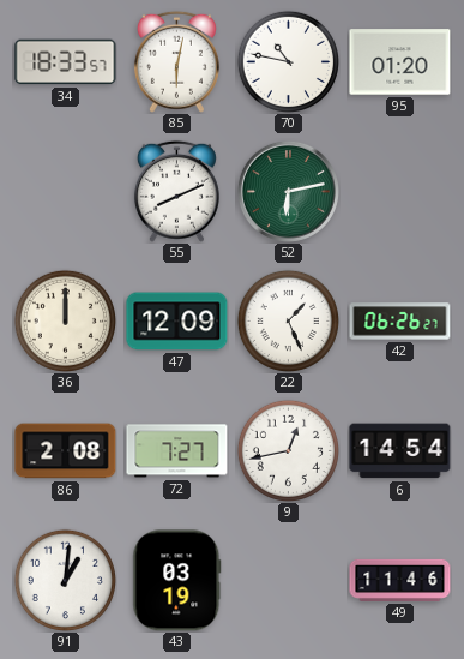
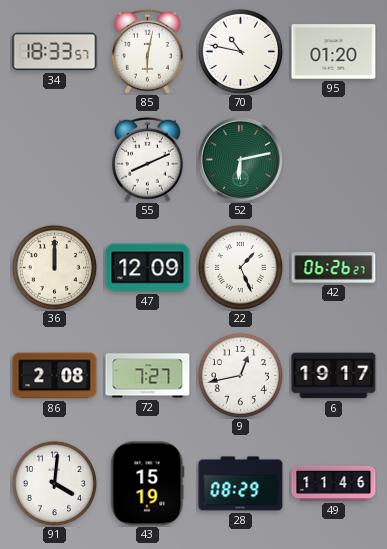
6: 14:54 -> 19:17
91: 1:01 -> 4:01
43: 03:19 -> 15:19
28: none -> 08:29
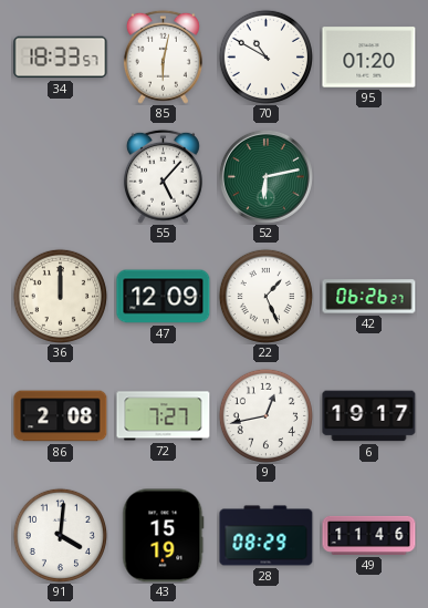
70: 10:47 -> 10:50
55: 8:11 -> 5:07
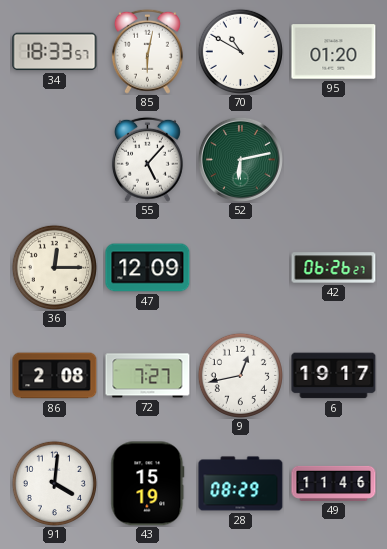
36: 12:00 -> 12:15
22: 1:26 -> none
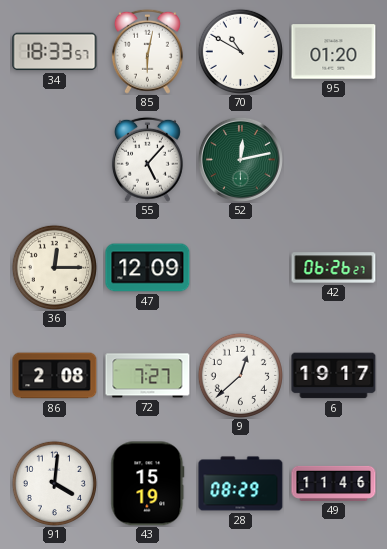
52: 6:13 -> 12:13
9: 12:43 -> 12:38
